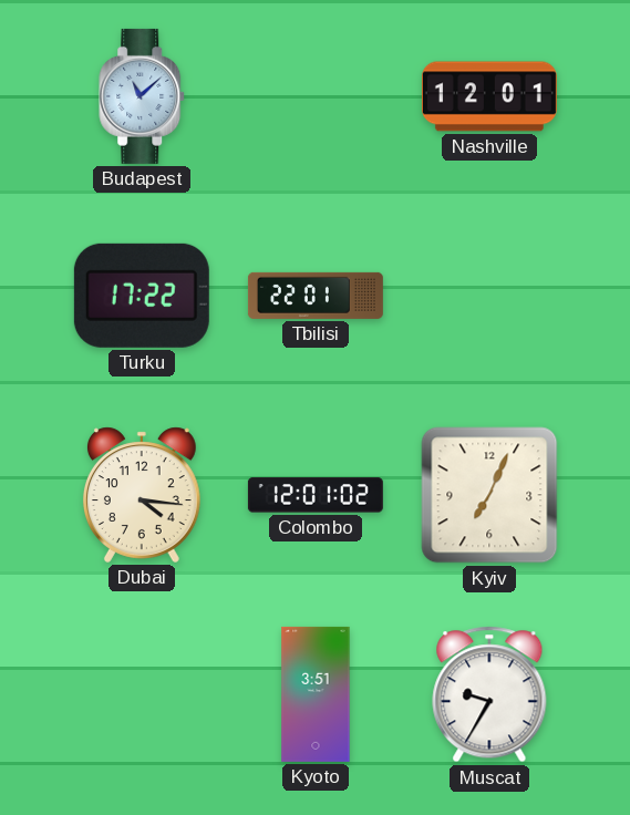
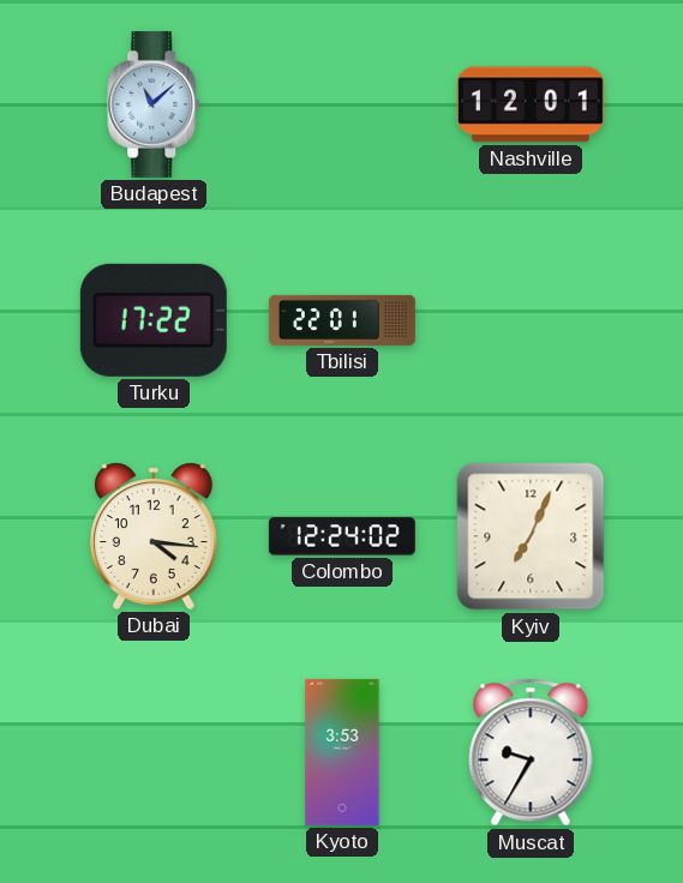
Colombo: 12:01 -> 12:24
Kyoto: 3:51 -> 3:53
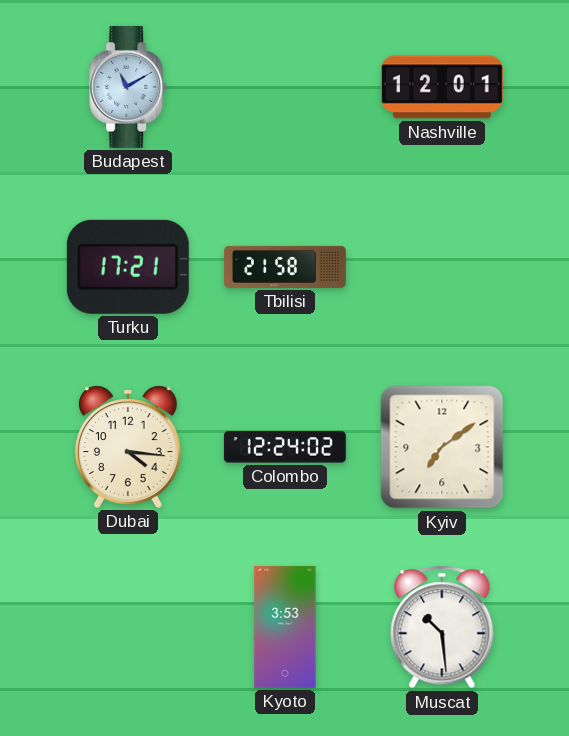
Budapest: 11:08 -> 11:10
Turku: 17:22 -> 17:21
Tbilisi: 22:01 -> 21:58
Kyiv: 7:04 -> 7:09
Muscat: 9:35 -> 10:29
